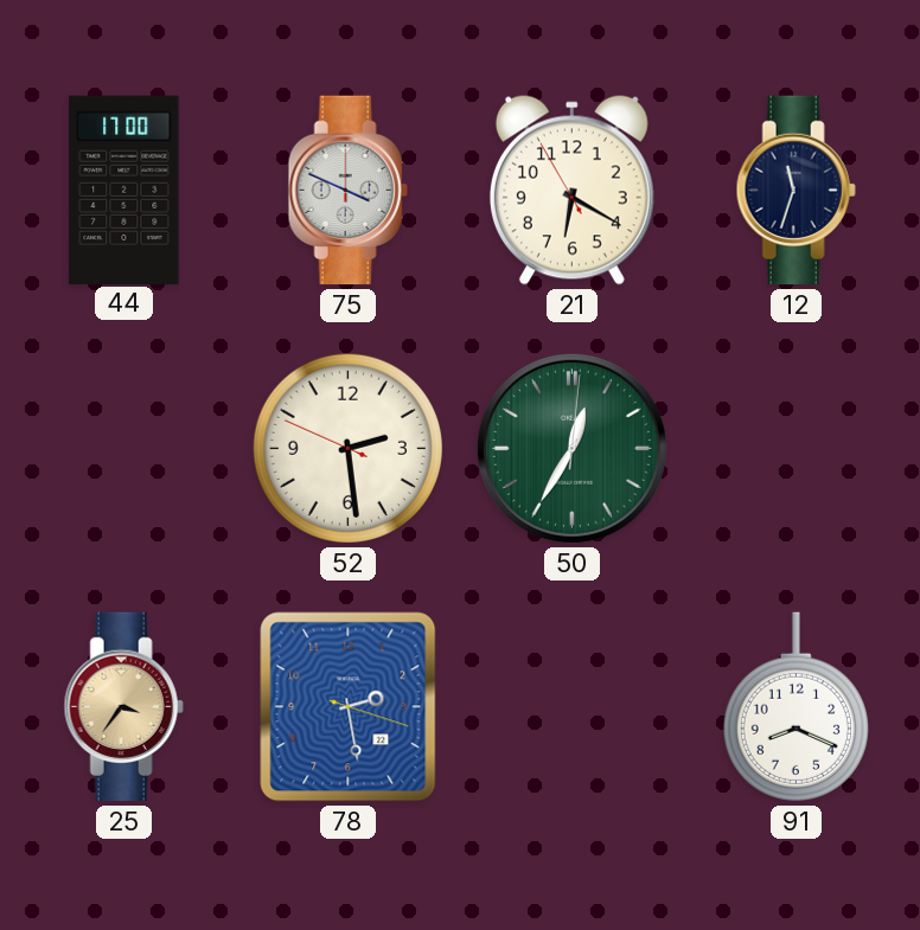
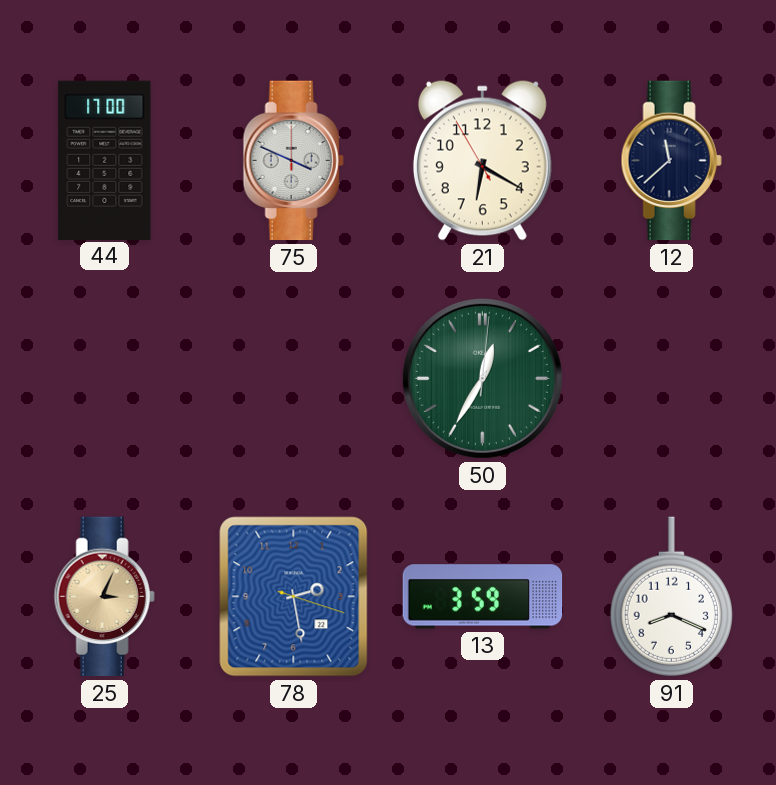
12: 11:33 -> 11:38
52: 2:28 -> none
25: 3:36 -> 3:04
13: none -> 3:59
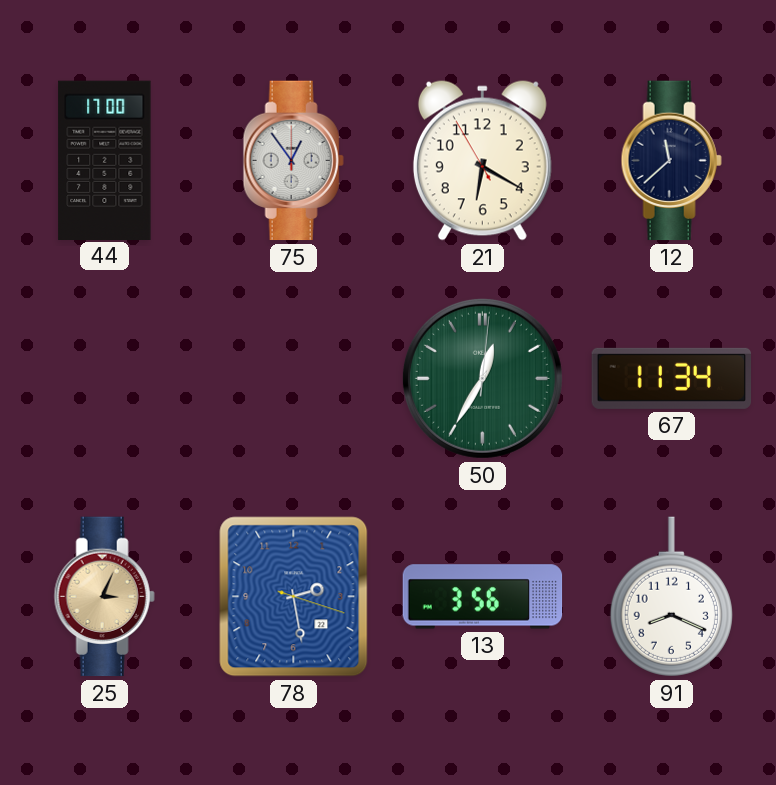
75: 3:49 -> 12:54
67: none -> 11:34
13: 3:59 -> 3:56
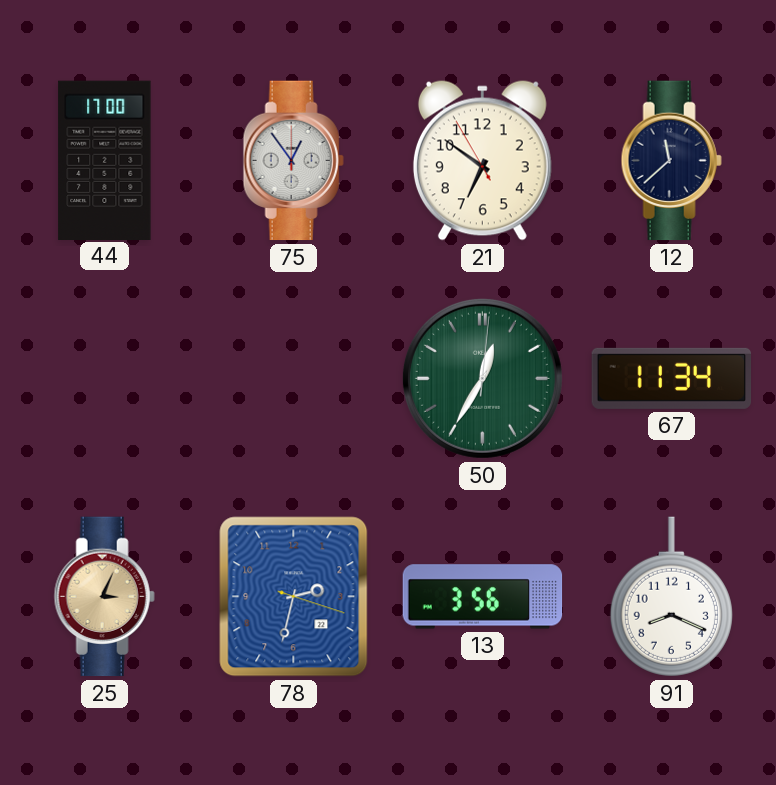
21: 6:19 -> 6:50
78: 2:28 -> 2:32
